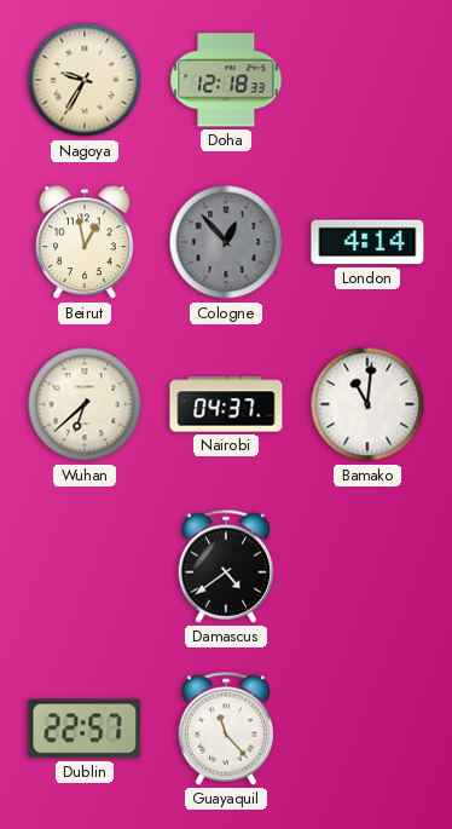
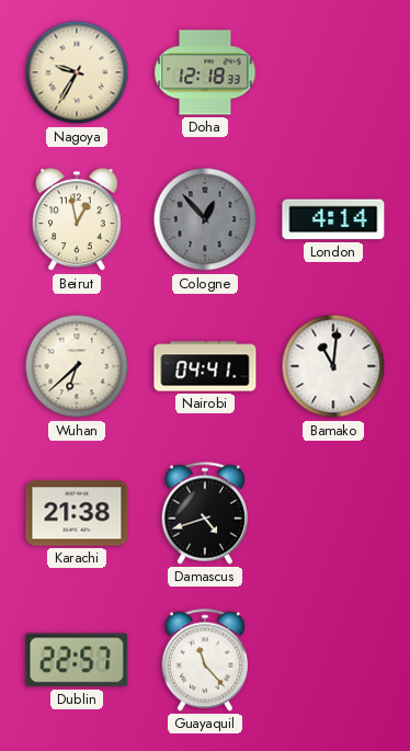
Nairobi: 04:37 -> 04:41
Karachi: none -> 21:38
Damascus: 4:39 -> 4:42
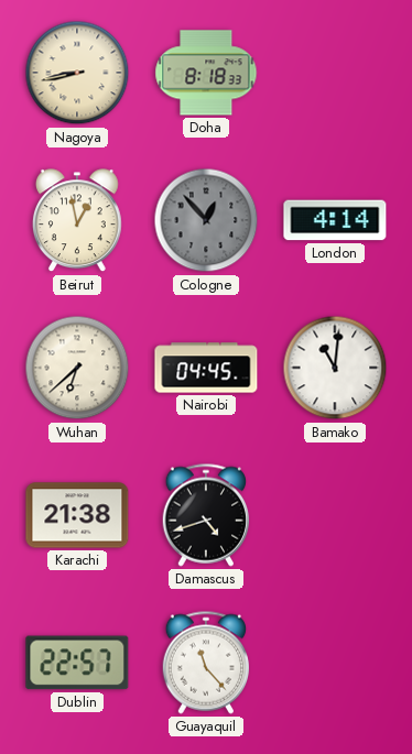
Nagoya: 9:35 -> 8:43
Doha: 12:18 -> 8:18
Nairobi: 04:41 -> 04:45
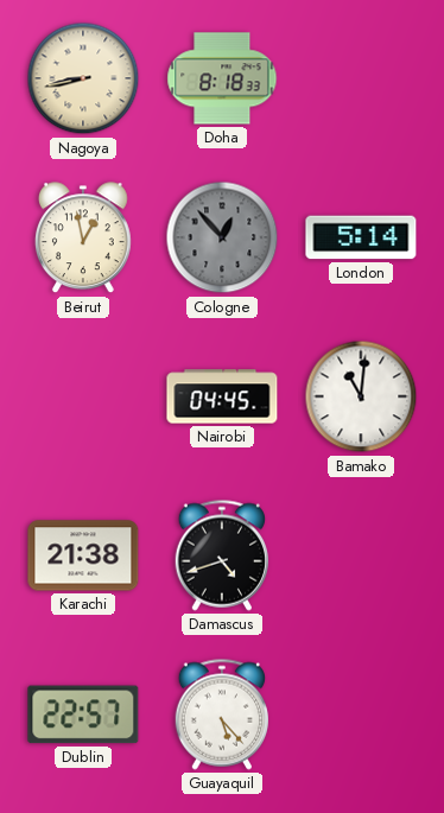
London: 4:14 -> 5:14
Wuhan: 6:38 -> none
Guayaquil: 11:23 -> 5:23
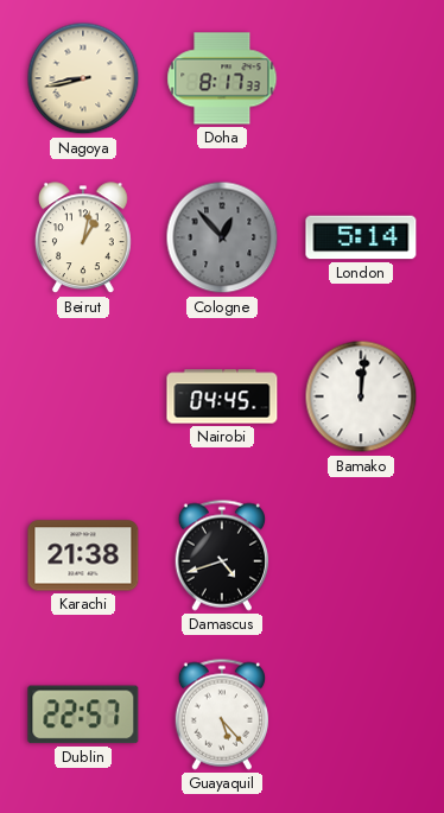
Doha: 8:18 -> 8:17
Beirut: 12:58 -> 1:02
Bamako: 11:01 -> 12:01
